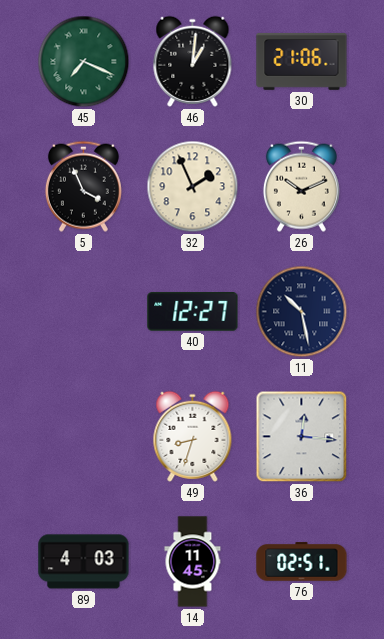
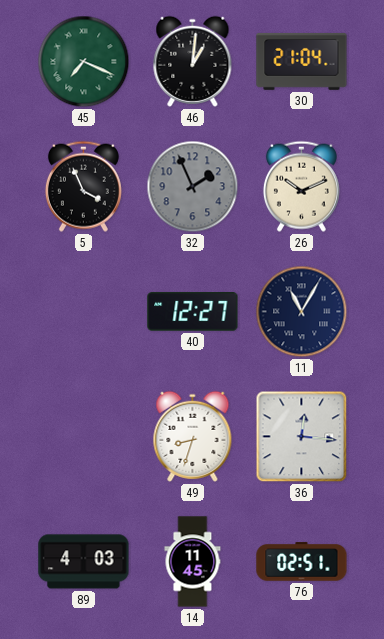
30: 21:06 -> 21:04
32 dial: cream -> grey
11: 10:28 -> 11:05
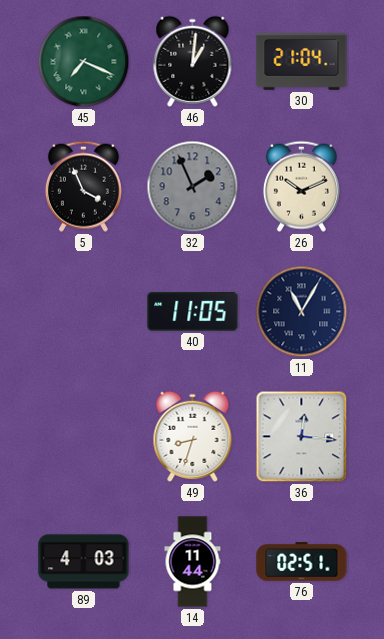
40: 12:27 -> 11:05
14: 11:45 -> 11:44
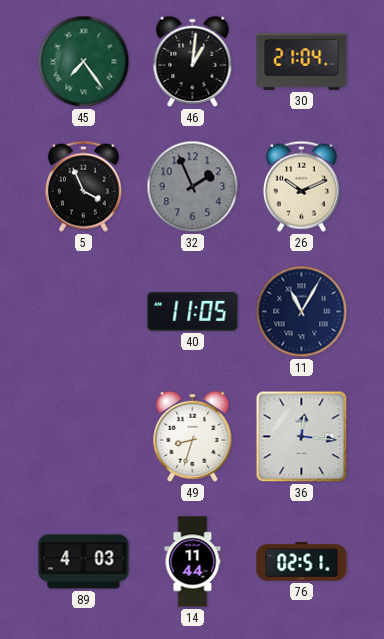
45: 7:19 -> 7:24
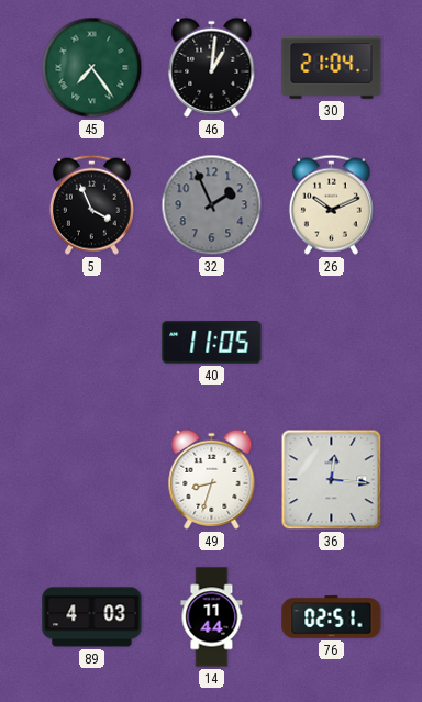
11: 11:05 -> none
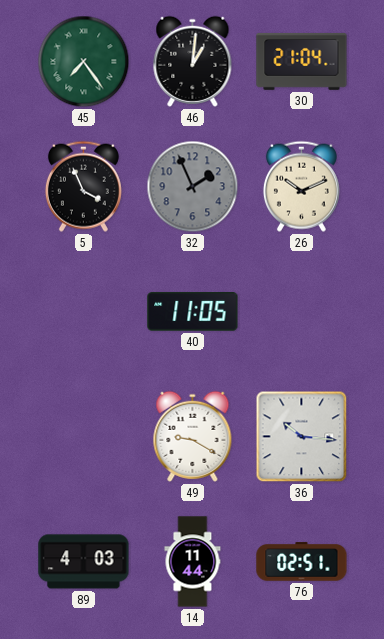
49: 8:33 -> 9:20
36: 12:16 -> 10:16
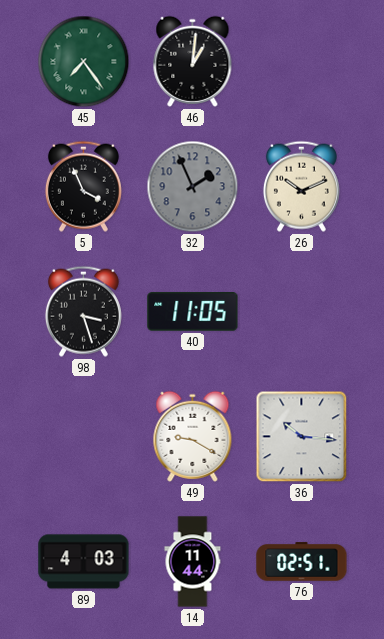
30: 21:04 -> none
98: none -> 3:27
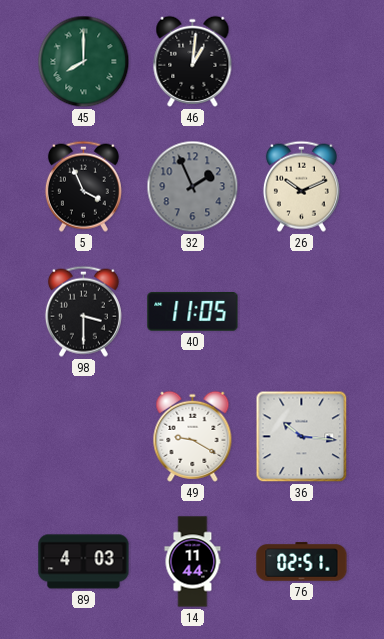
45: 7:24 -> 8:00
98: 3:27 -> 3:30
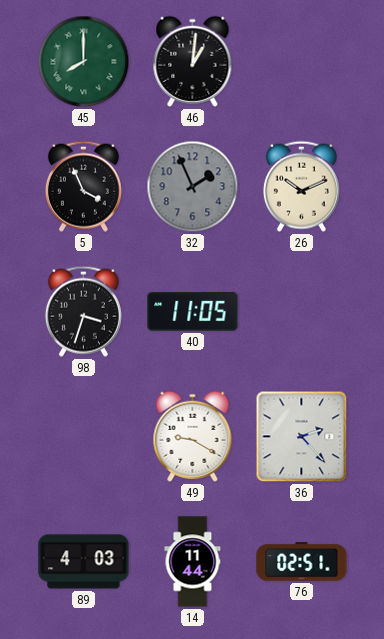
98: 3:30 -> 3:33
36: 10:16 -> 2:23
